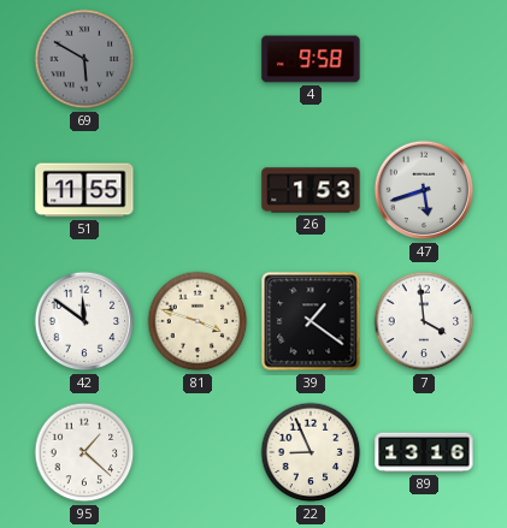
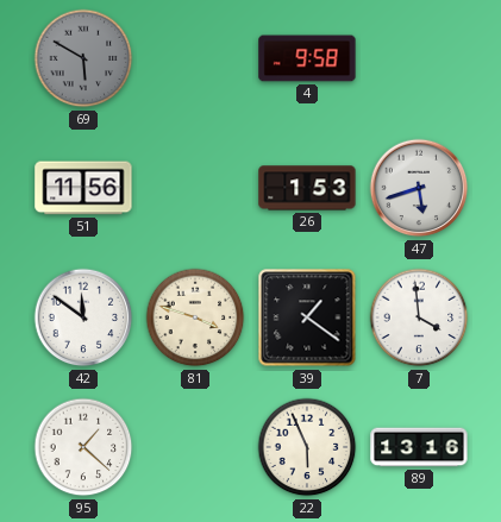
51: 11:55 -> 11:56
22: 8:56 -> 5:56
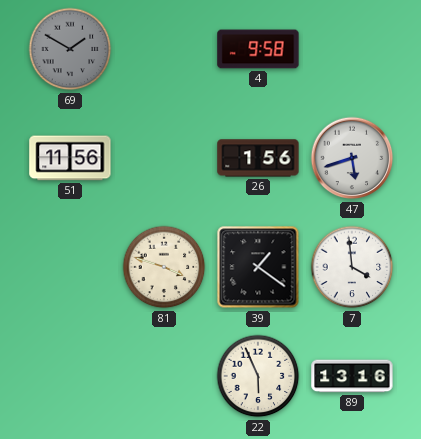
69: 5:50 -> 1:50
26: 1:53 -> 1:56
42: 11:51 -> none
95: 1:22 -> none
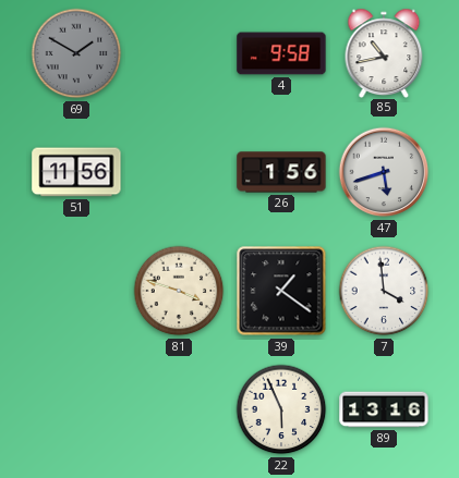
85: none -> 10:43
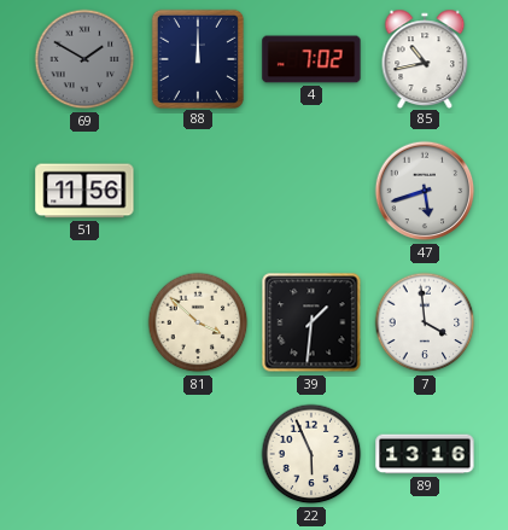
88: none -> 12:00
4: 9:58 -> 7:02
26: 1:56 -> none
81: 3:48 -> 3:52
39: 1:21 -> 1:31
